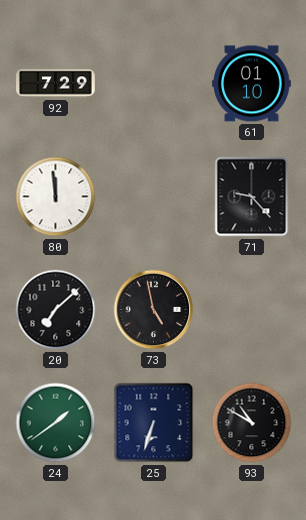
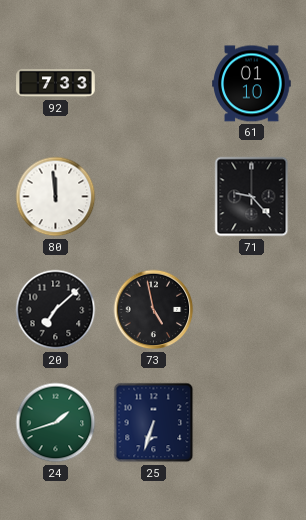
92: 7:29 -> 7:33
24: 1:39 -> 1:42
93: 10:50 -> none
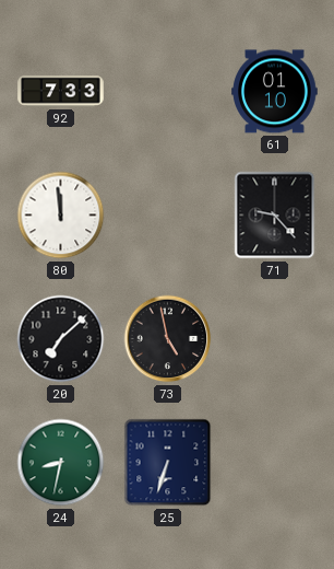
24: 1:42 -> 8:32
